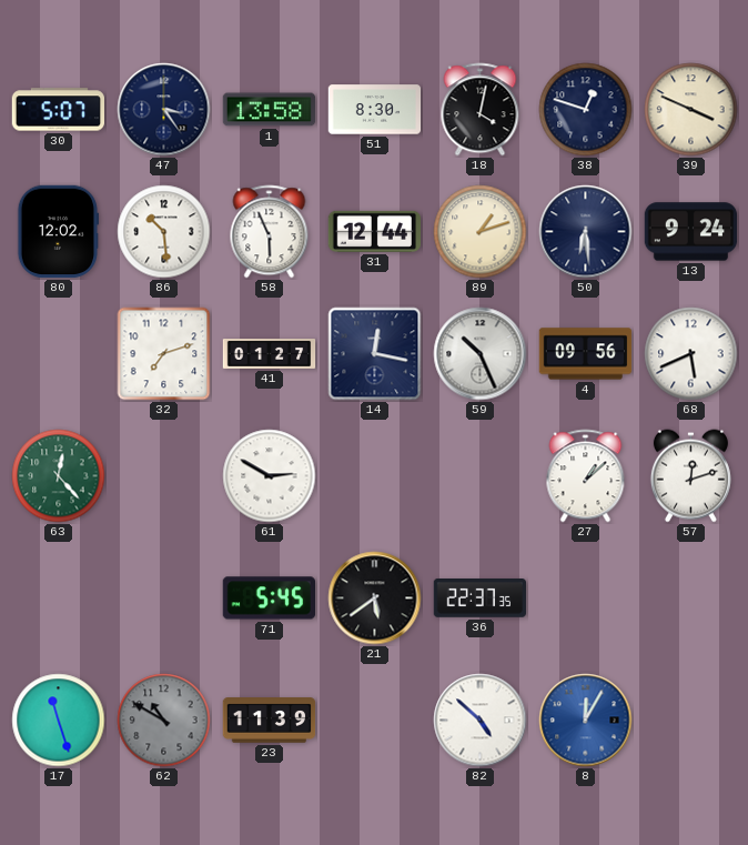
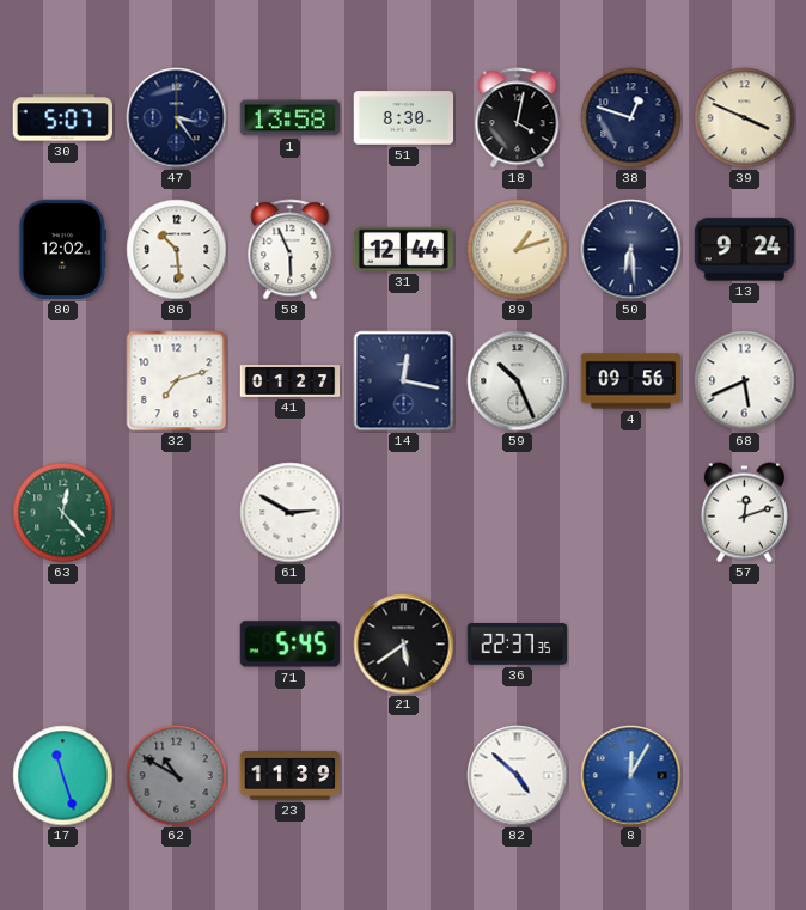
27: 1:08 -> none
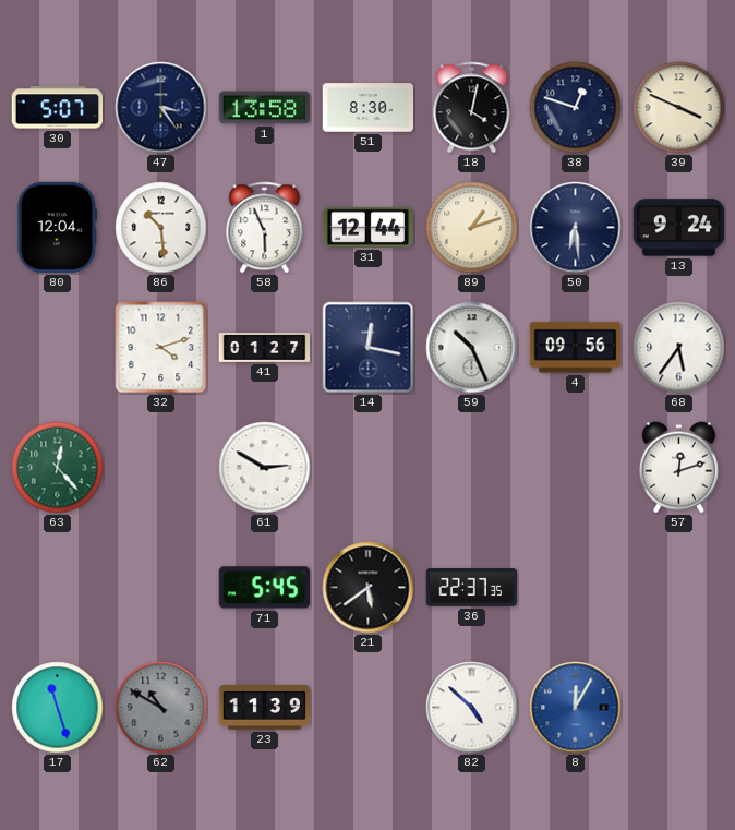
80: 12:02 -> 12:04
32: 7:12 -> 4:12
68: 5:41 -> 5:36
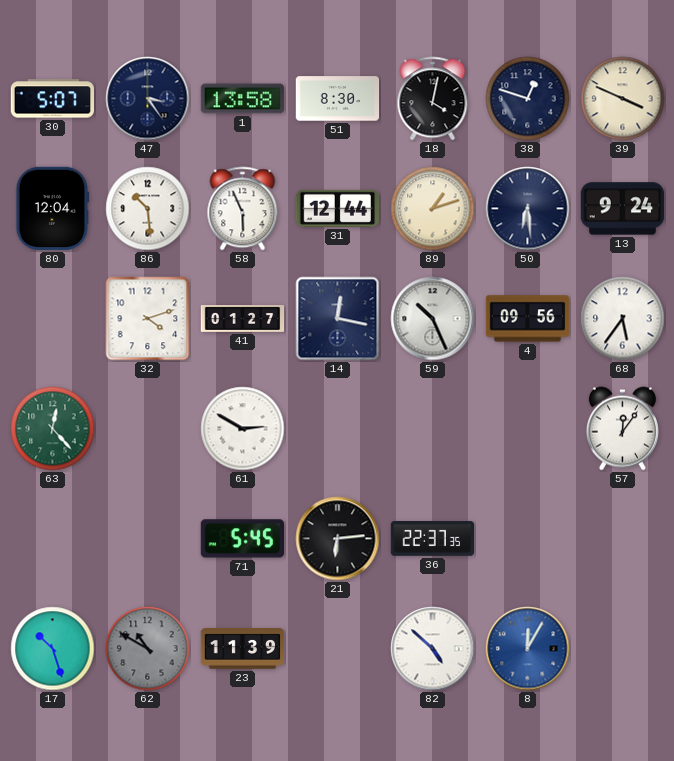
57: 12:12 -> 12:06
21: 5:39 -> 6:14
17: 11:27 -> 10:27
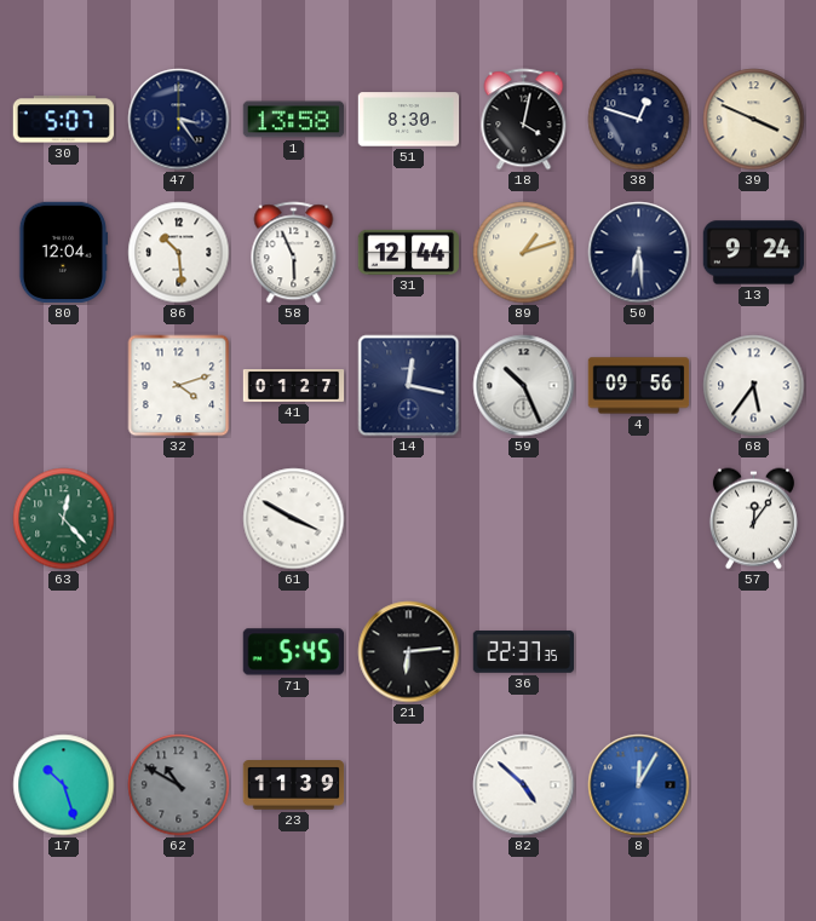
61: 2:50 -> 3:50
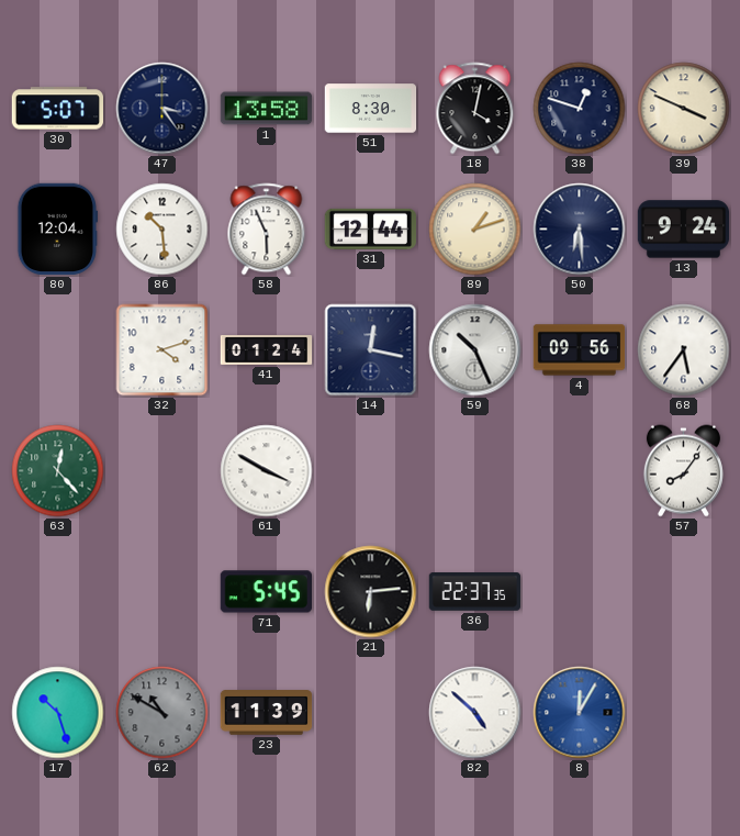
41: 01:27 -> 01:24
57: 12:06 -> 8:06
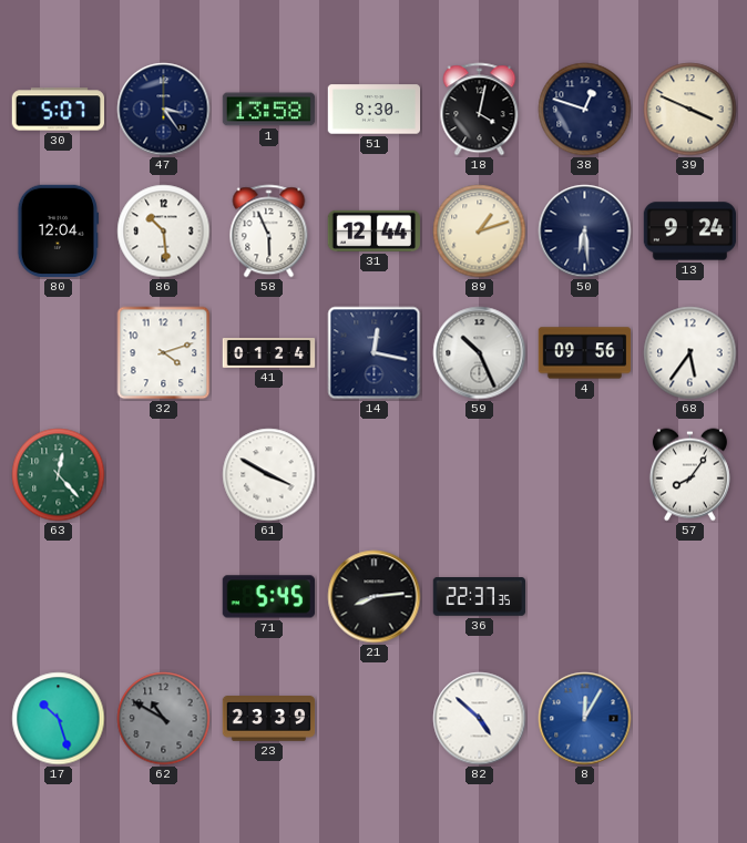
21: 6:14 -> 8:14
23: 11:39 -> 23:39
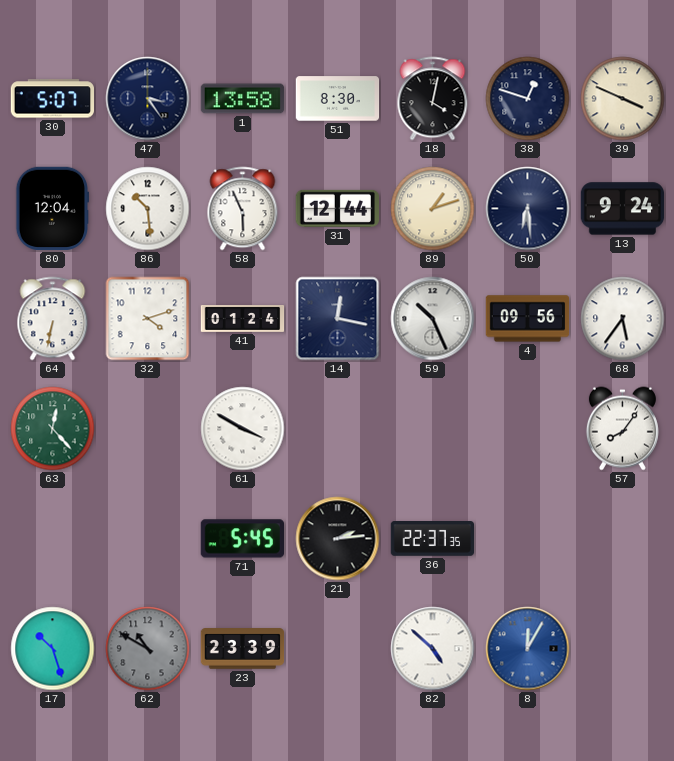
64: none -> 6:32
21: 8:14 -> 2:14
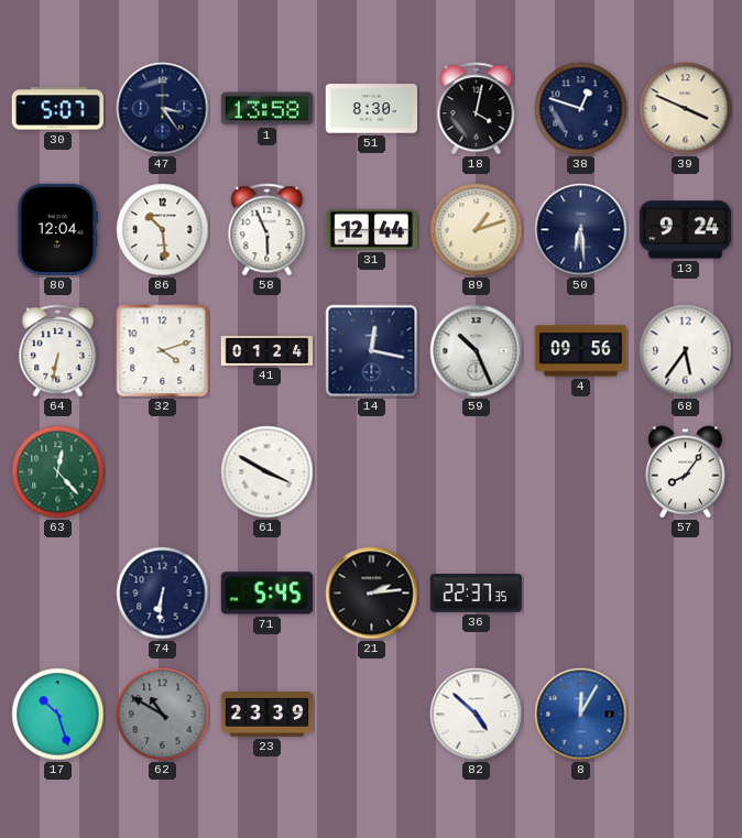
74: none -> 6:31
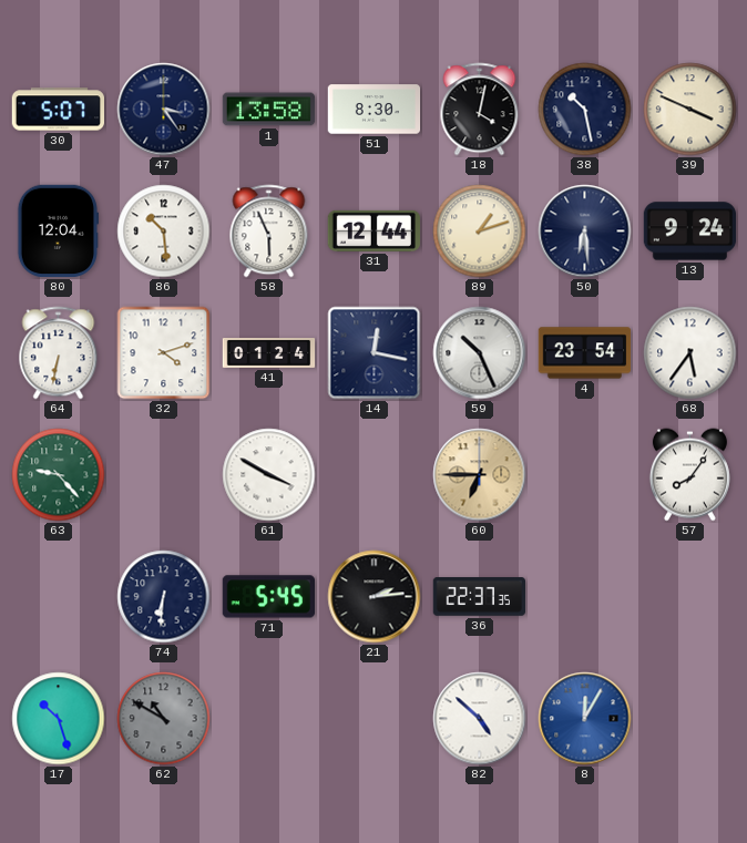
38: 12:48 -> 10:28
4: 09:56 -> 23:54
63: 12:23 -> 9:23
60: none -> 6:45
23: 23:39 -> none
